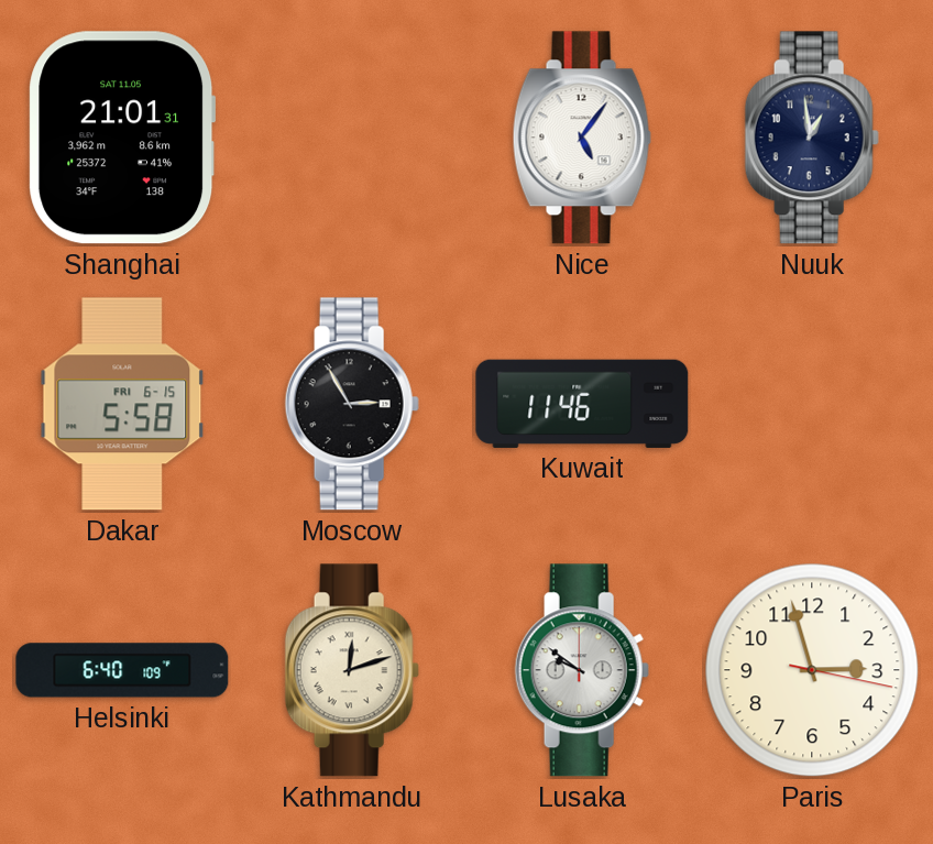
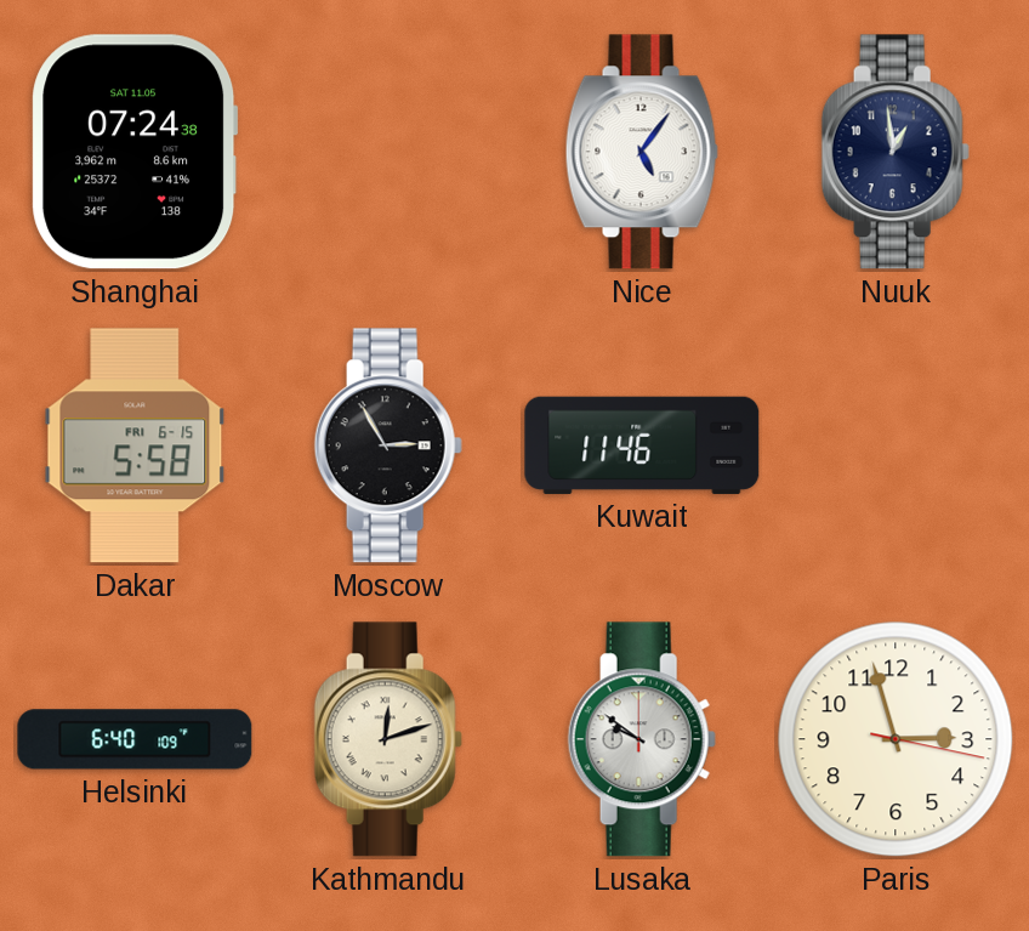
Shanghai: 21:01 -> 07:24
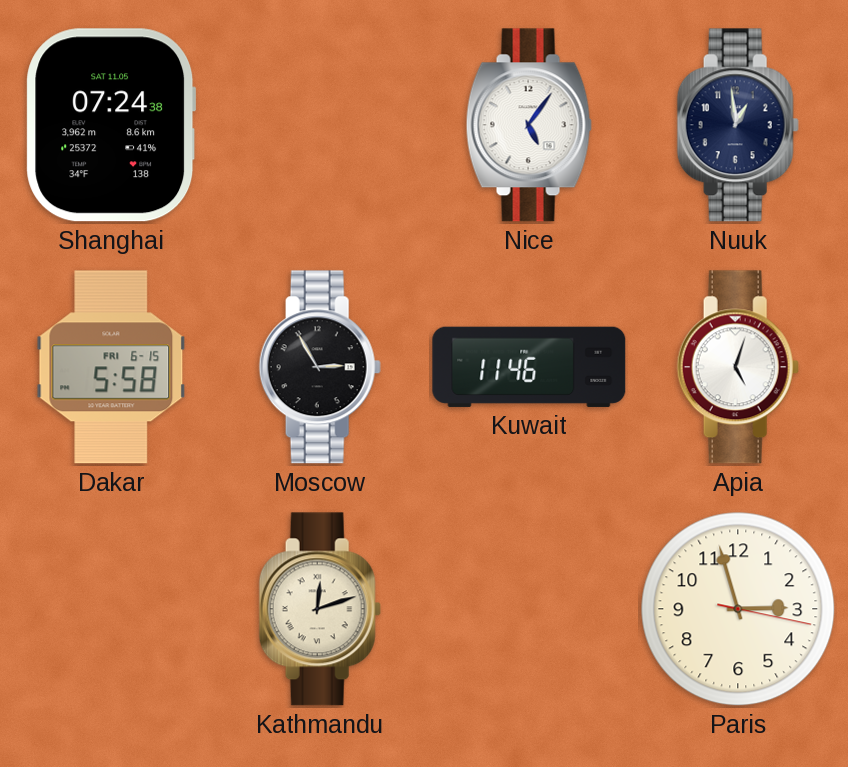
Apia: none -> 5:03
Helsinki: 6:40 -> none
Lusaka: 9:51 -> none
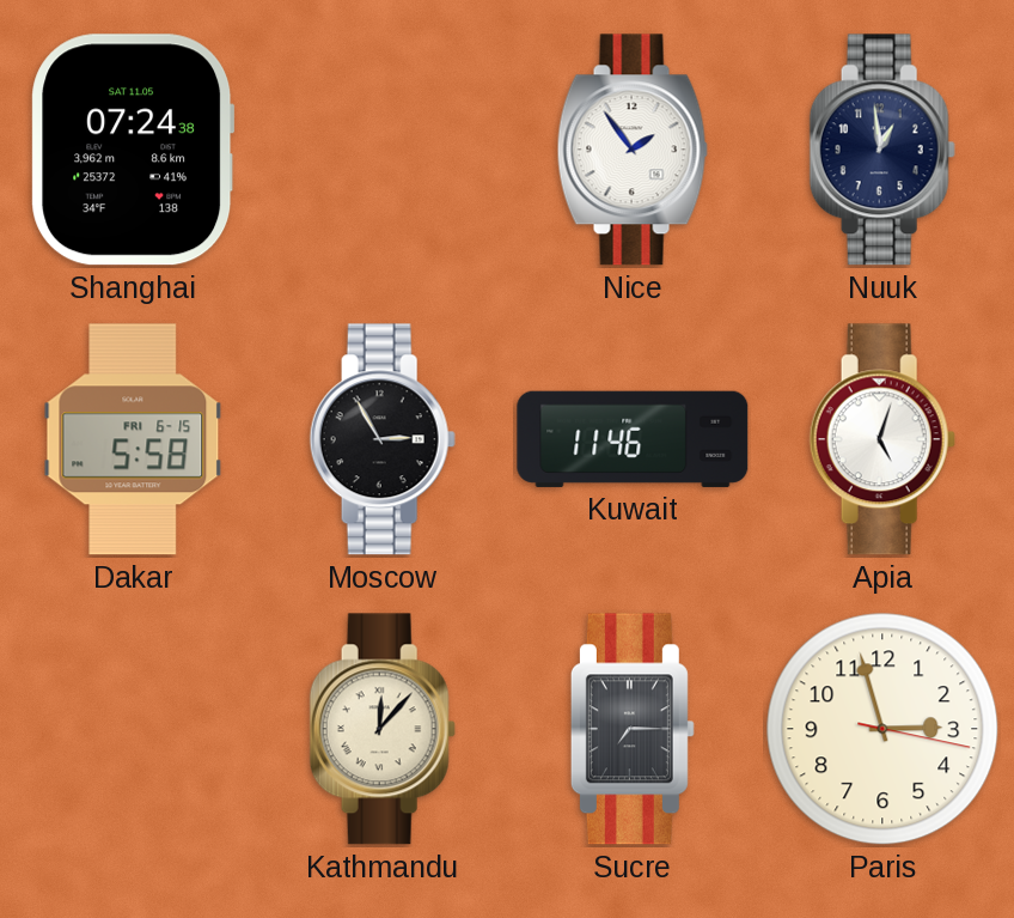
Nice: 5:06 -> 1:54
Kathmandu: 12:12 -> 12:07
Sucre: none -> 7:15
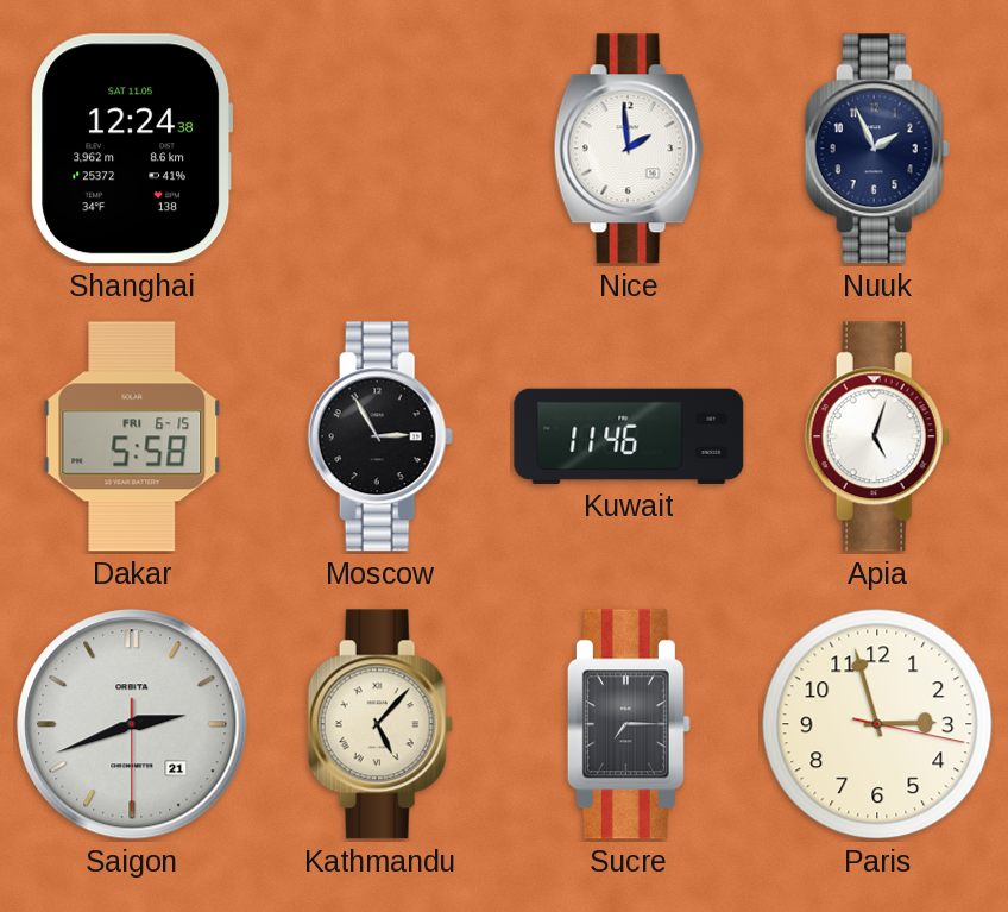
Shanghai: 07:24 -> 12:24
Nice: 1:54 -> 1:59
Nuuk: 12:59 -> 1:56
Saigon: none -> 2:41
Kathmandu: 12:07 -> 5:07
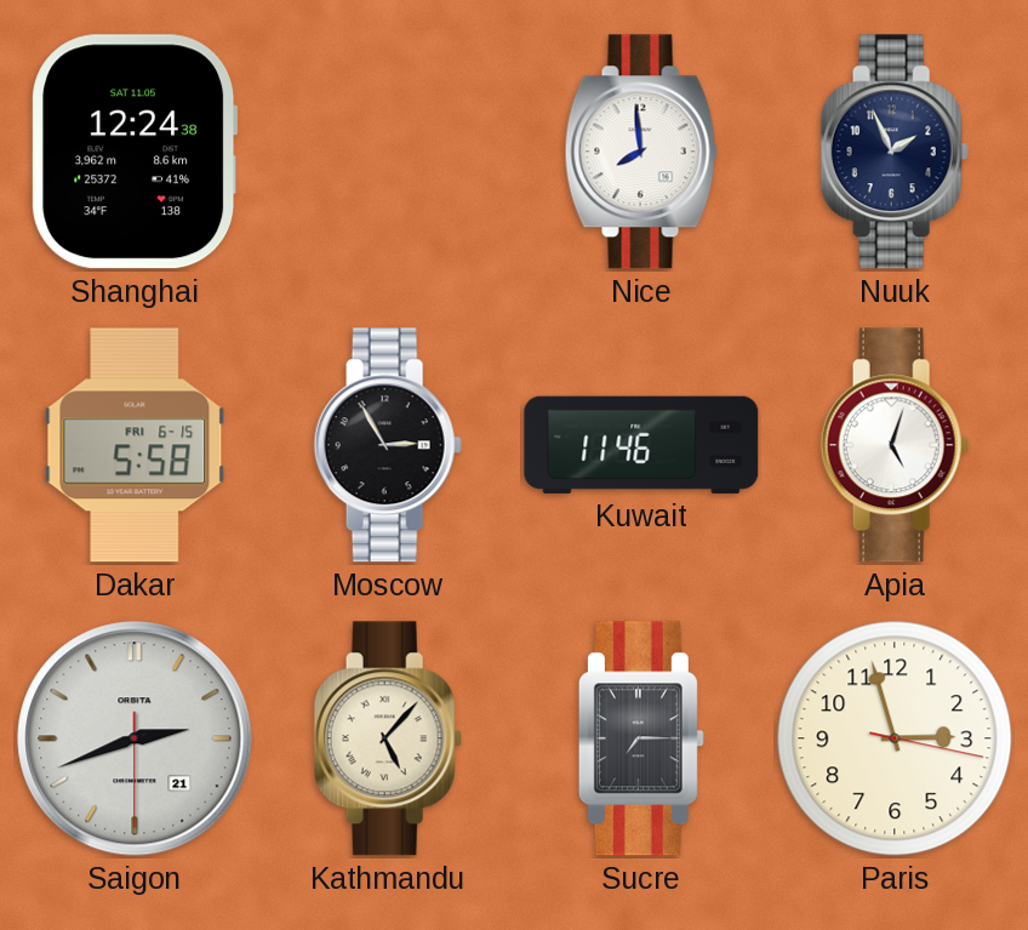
Nice: 1:59 -> 7:59
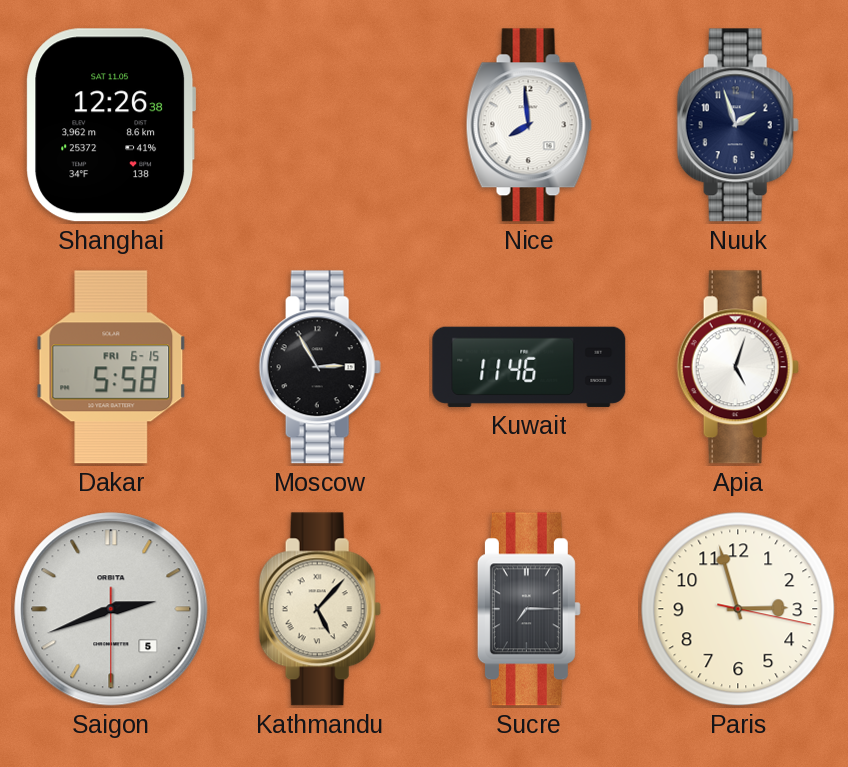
Shanghai: 12:24 -> 12:26
Nuuk: 1:56 -> 1:57
Saigon date: 21 -> 5
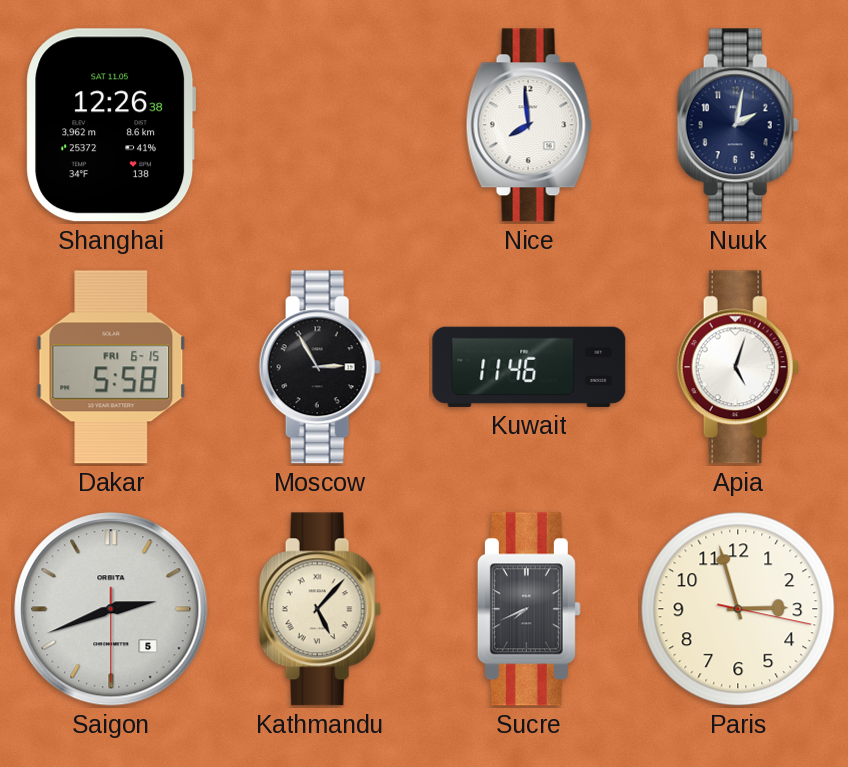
Nuuk: 1:57 -> 2:02
Sucre: 7:15 -> 7:41
